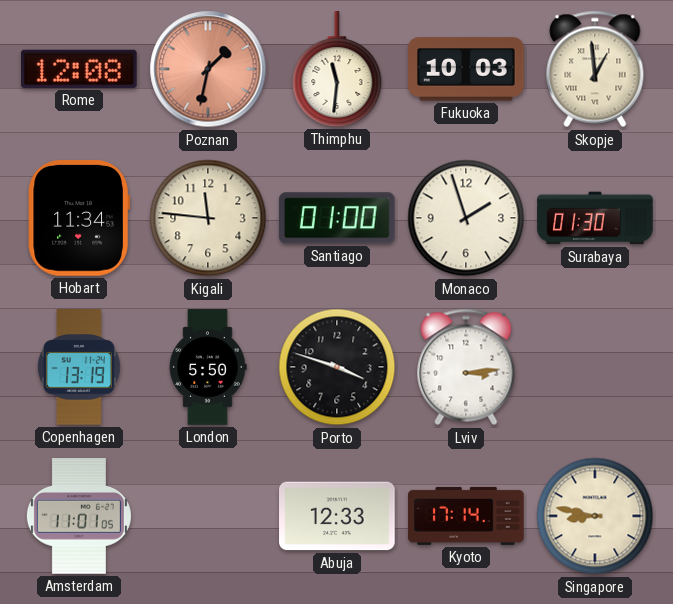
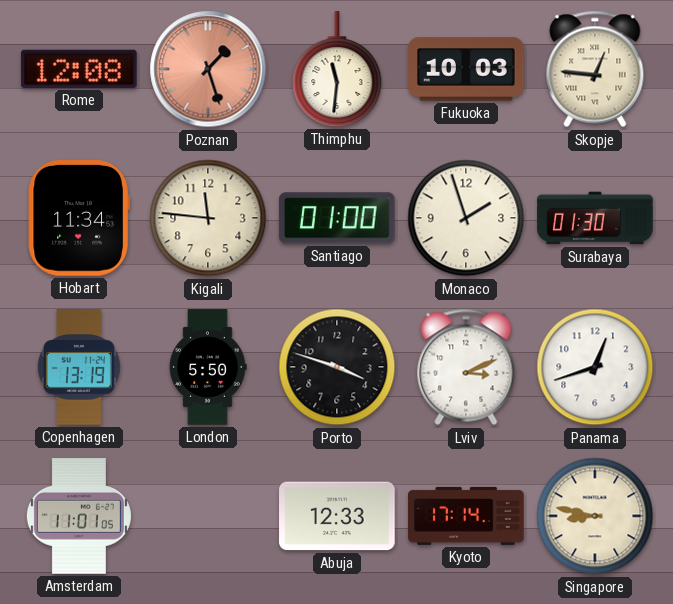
Poznan: 1:32 -> 1:27
Skopje: 12:59 -> 12:46
Lviv: 3:14 -> 3:11
Panama: none -> 12:42
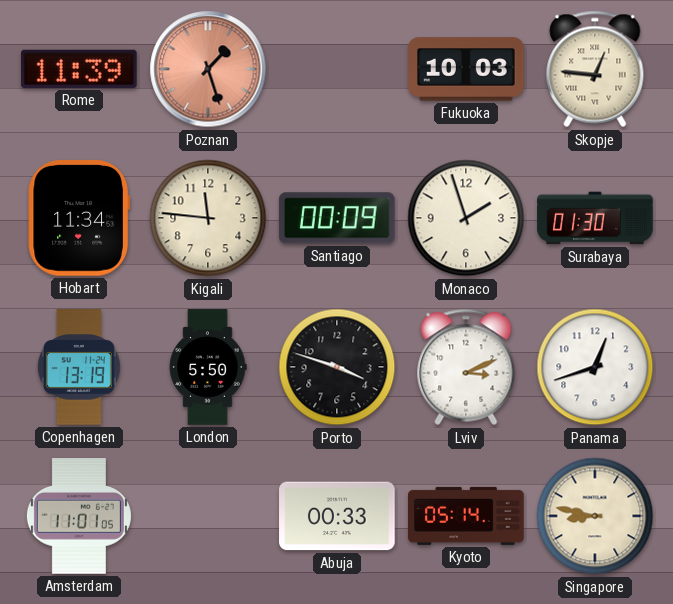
Rome: 12:08 -> 11:39
Thimphu: 11:31 -> none
Santiago: 01:00 -> 00:09
Abuja: 12:33 -> 00:33
Kyoto: 17:14 -> 05:14
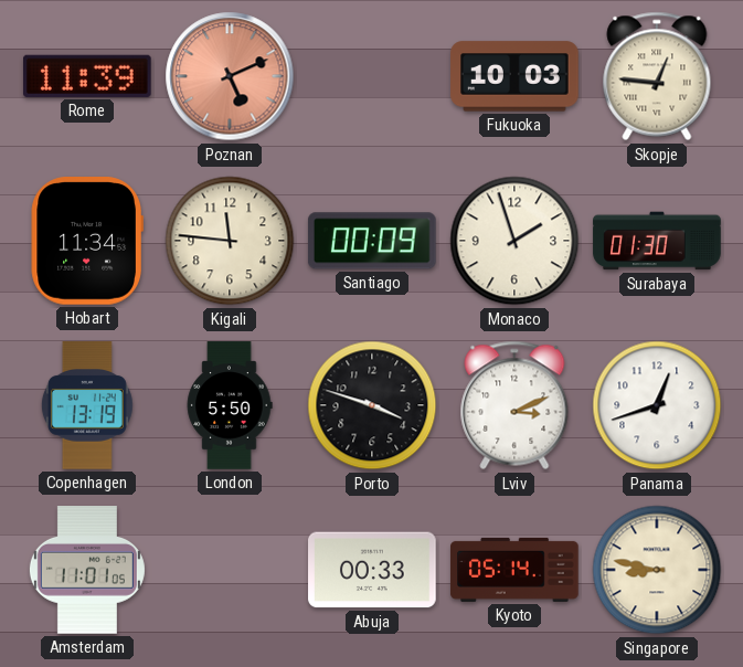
Poznan: 1:27 -> 5:11
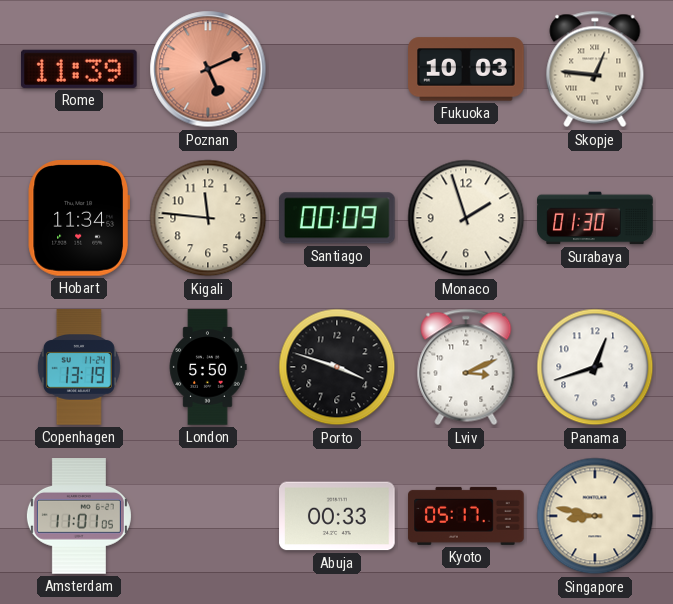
Kyoto: 05:14 -> 05:17
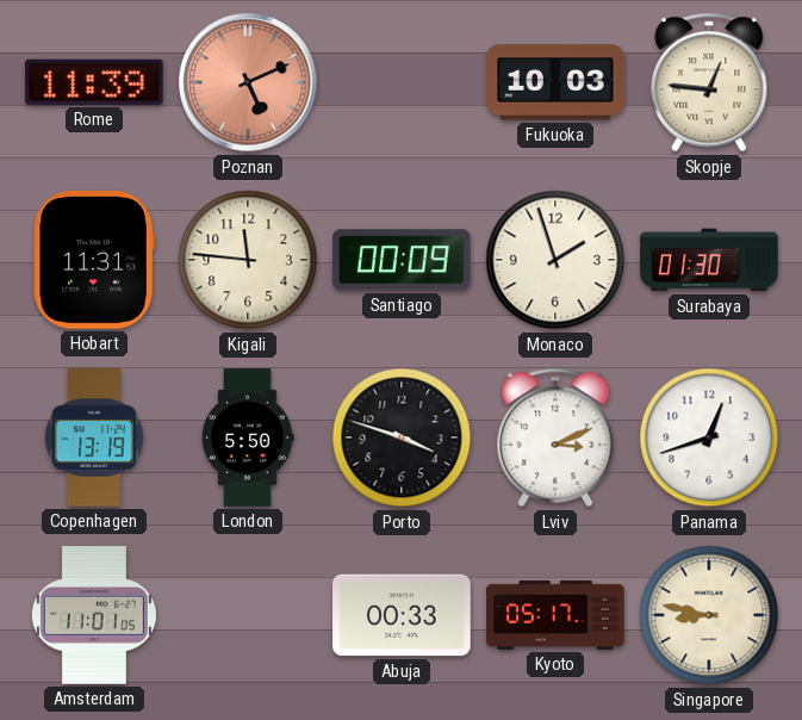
Hobart: 11:34 -> 11:31
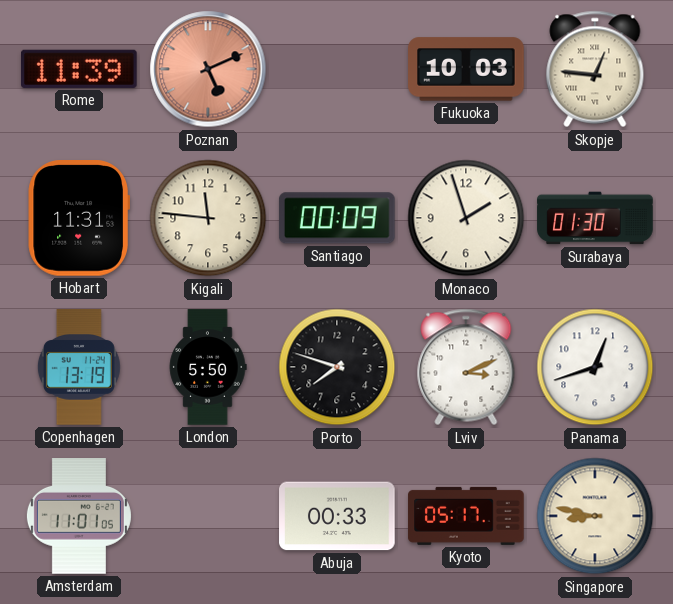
Porto: 3:48 -> 7:48
